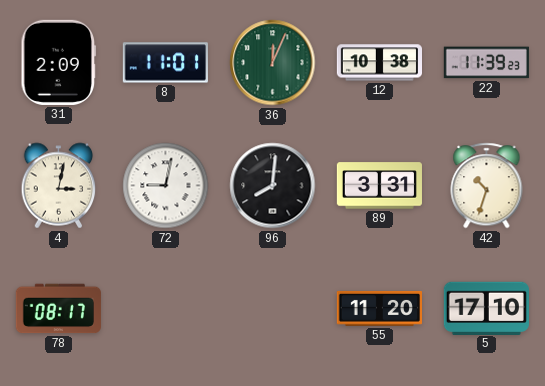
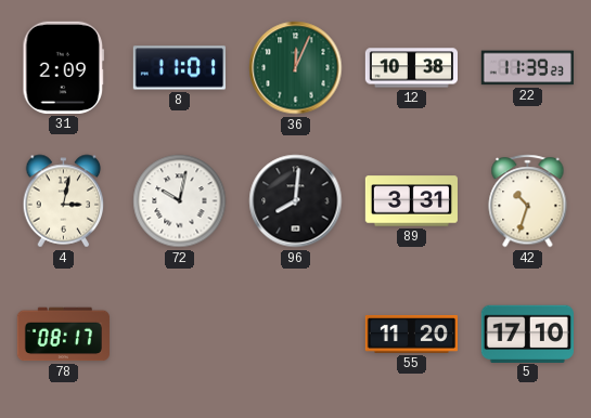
72: 9:02 -> 10:02
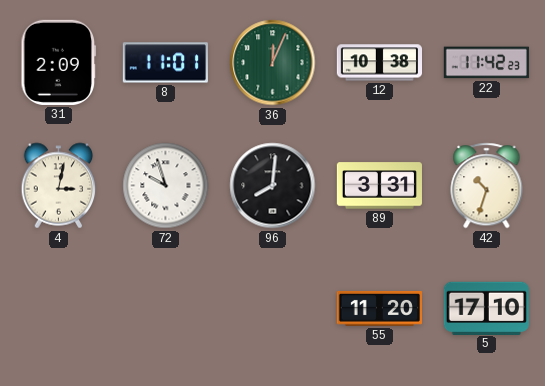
22: 11:39 -> 11:42
72: 10:02 -> 9:57
78: 08:17 -> none
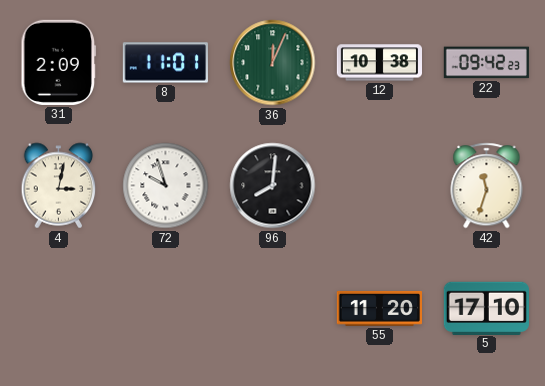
22: 11:42 -> 09:42
89: 3:31 -> none
42: 10:33 -> 11:33
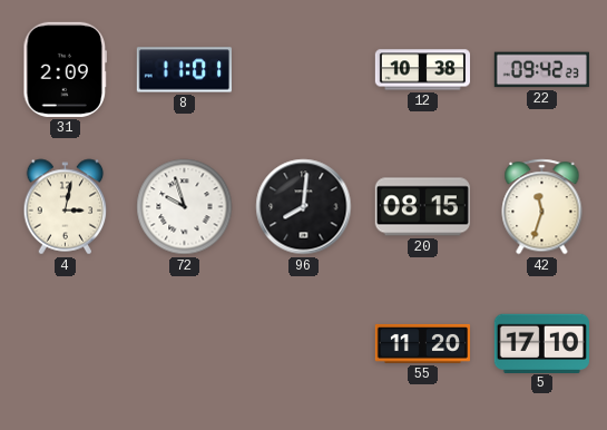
36: 12:04 -> none
20: none -> 08:15
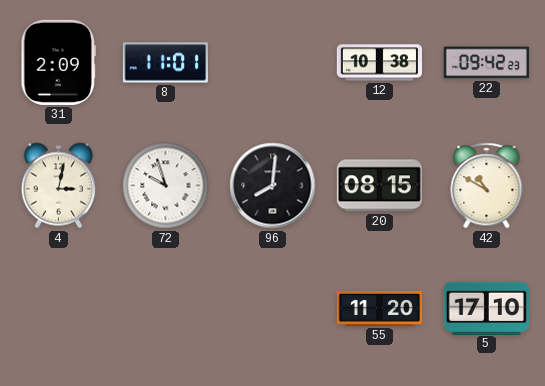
42: 11:33 -> 10:50
